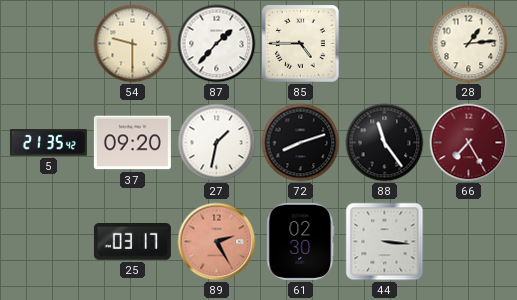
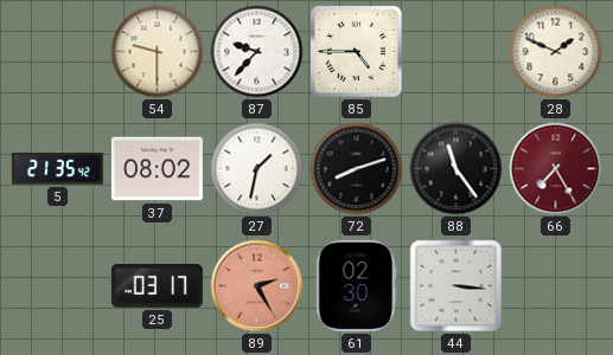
87: 1:37 -> 9:37
28: 1:14 -> 1:49
37: 09:20 -> 08:02
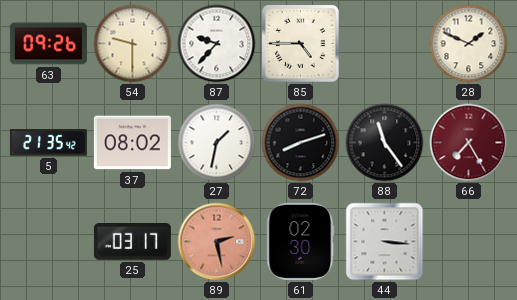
63: none -> 09:26
89: 2:25 -> 2:28
